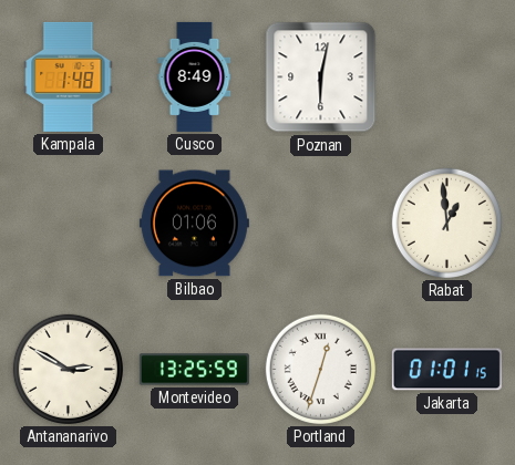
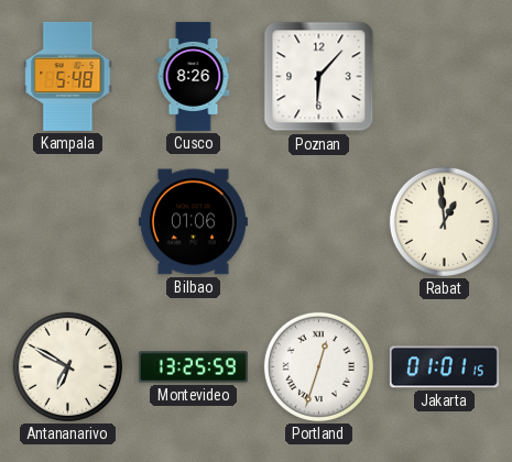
Kampala: 1:48 -> 5:48
Cusco: 8:49 -> 8:26
Poznan: 6:02 -> 6:07
Antananarivo: 2:50 -> 6:50
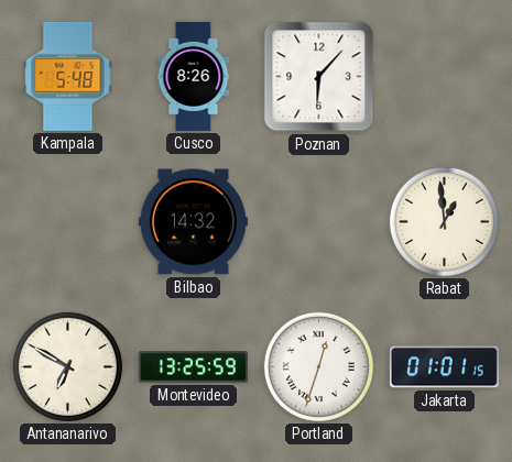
Bilbao: 01:06 -> 14:32
